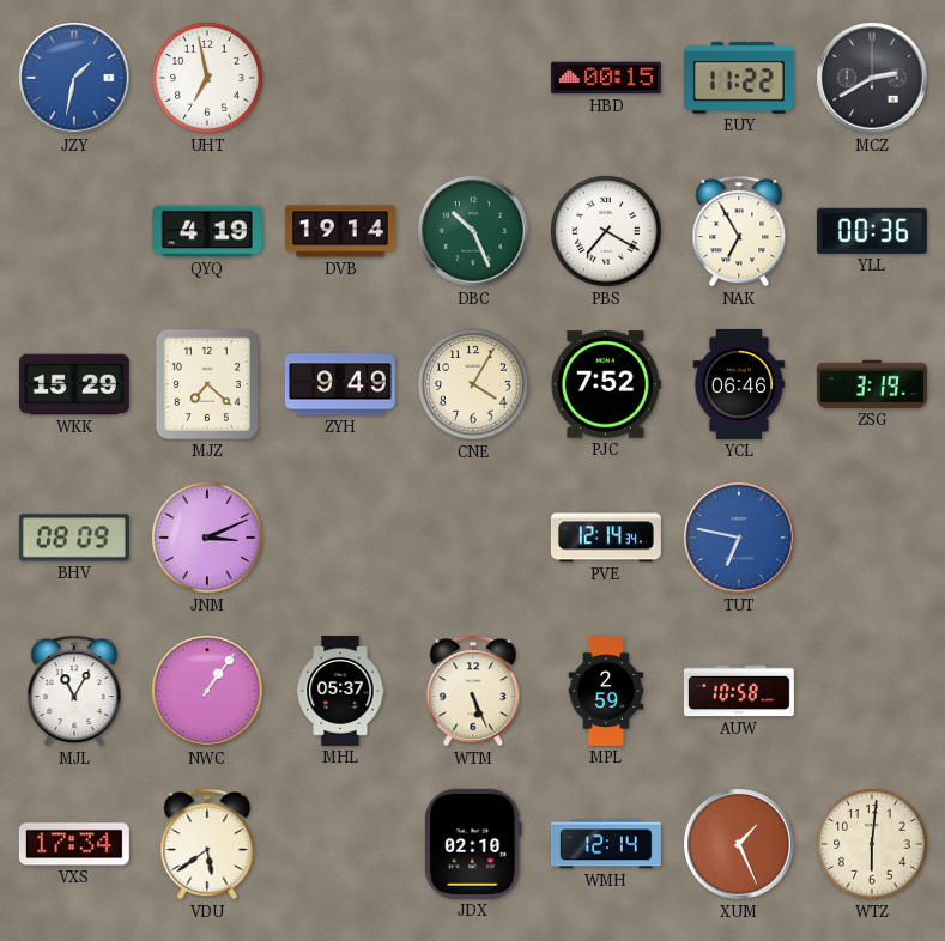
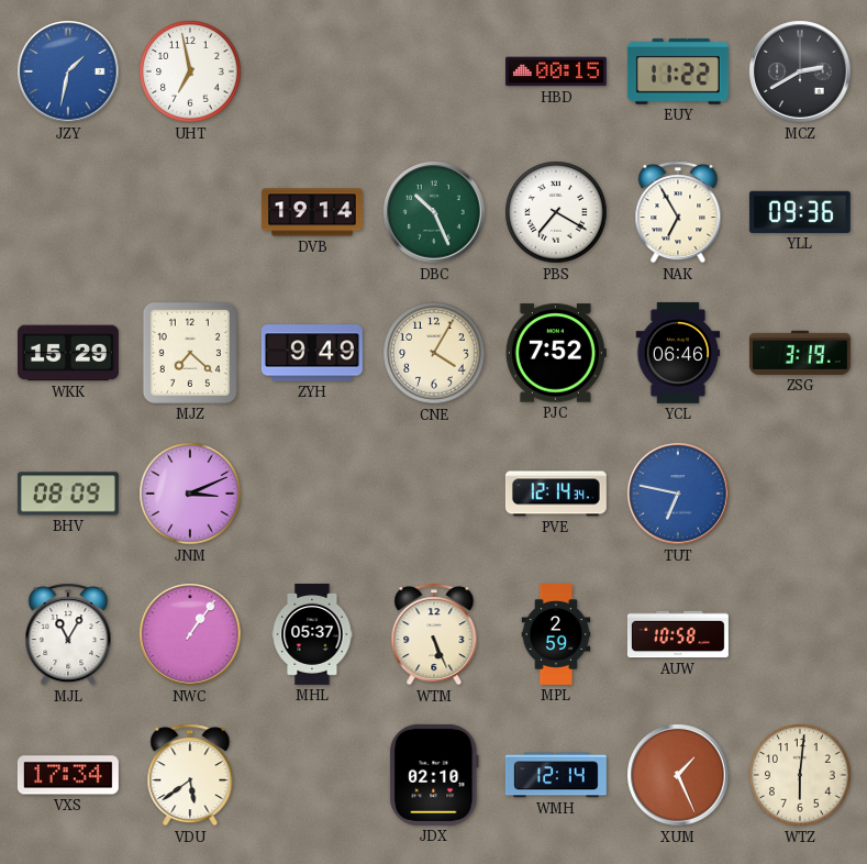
QYQ: 4:19 -> none
YLL: 00:36 -> 09:36
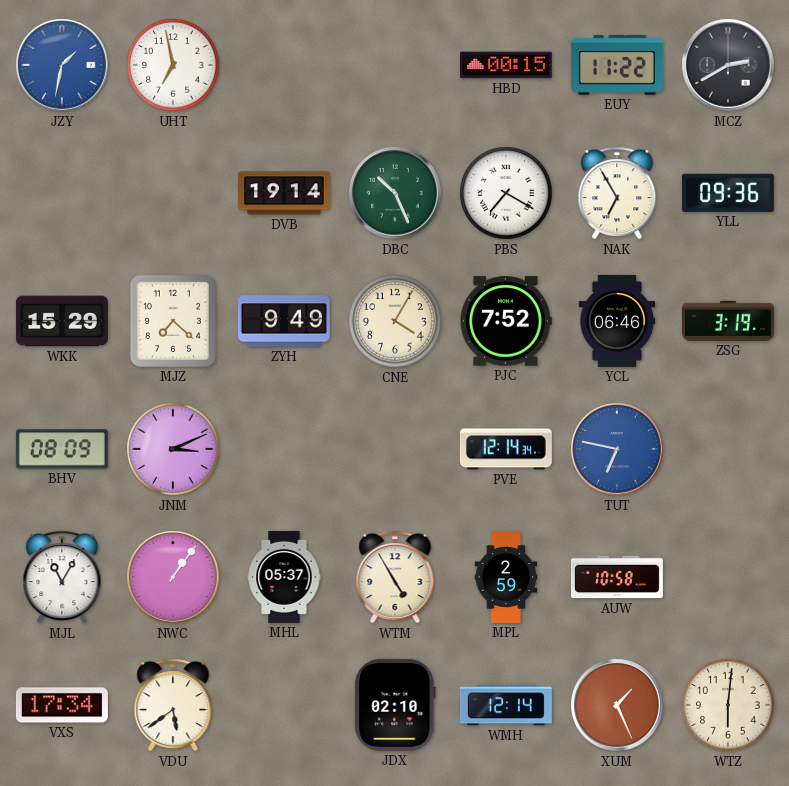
WTM: 5:26 -> 4:55
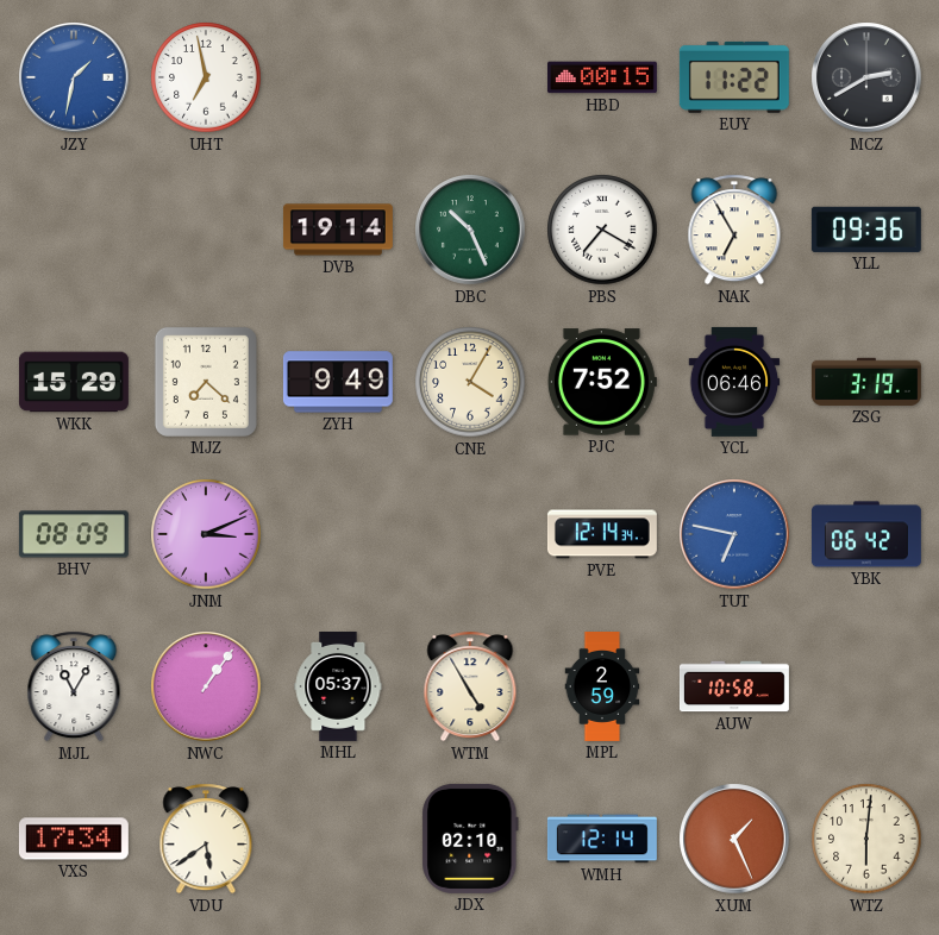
YBK: none -> 06:42
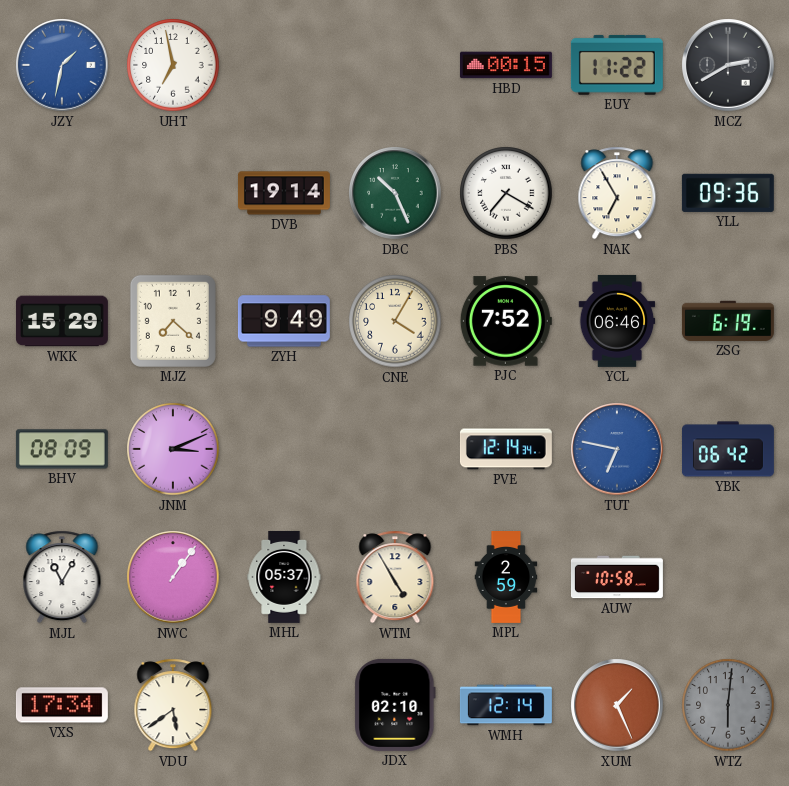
ZSG: 3:19 -> 6:19
WTZ dial: cream -> grey
